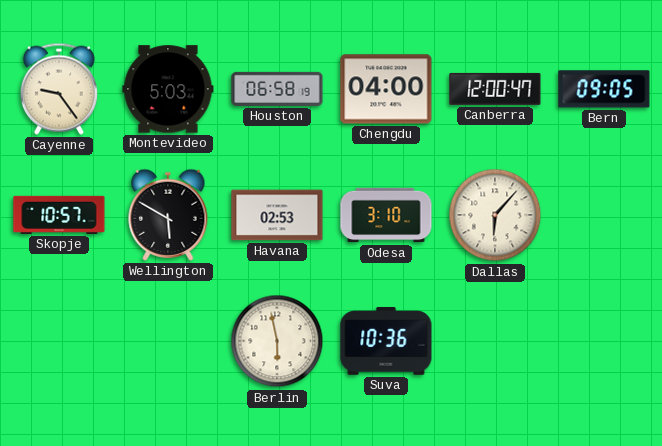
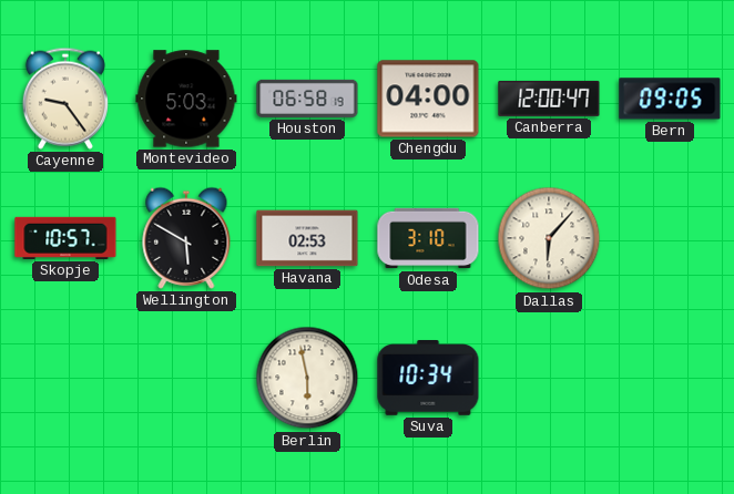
Suva: 10:36 -> 10:34
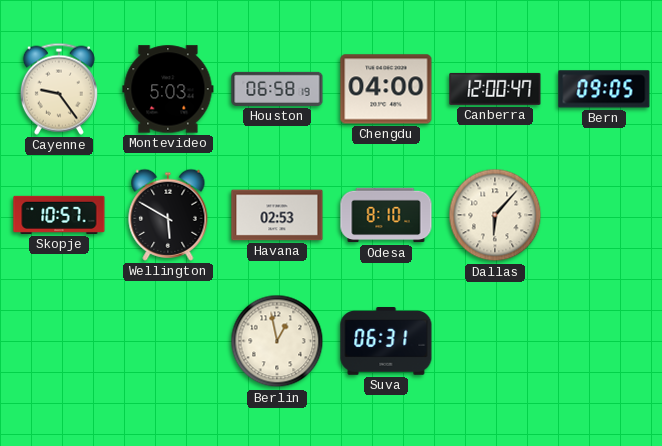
Odesa: 3:10 -> 8:10
Berlin: 5:58 -> 12:58
Suva: 10:34 -> 06:31
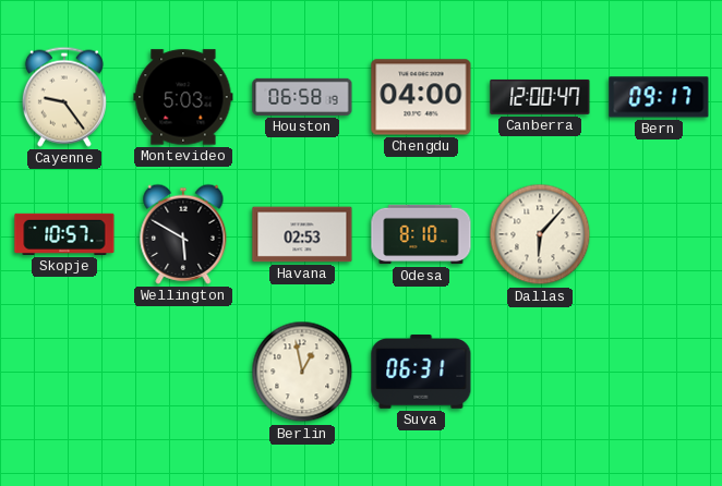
Bern: 09:05 -> 09:17
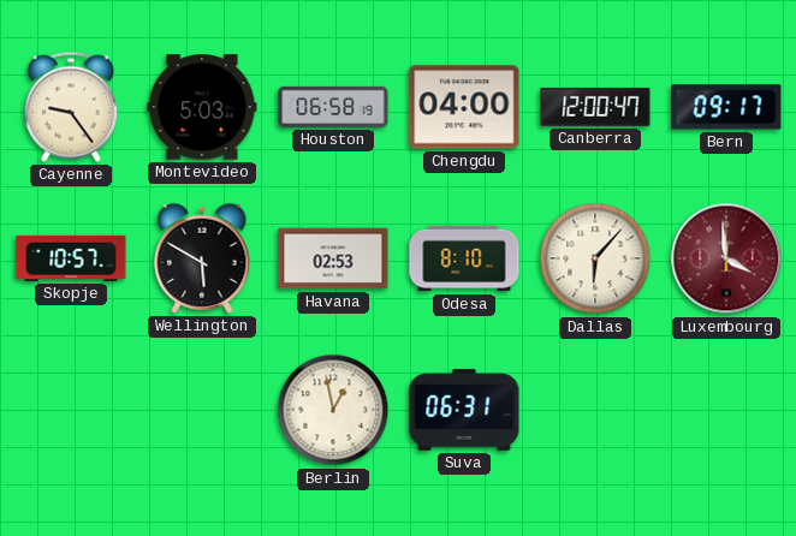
Luxembourg: none -> 3:59
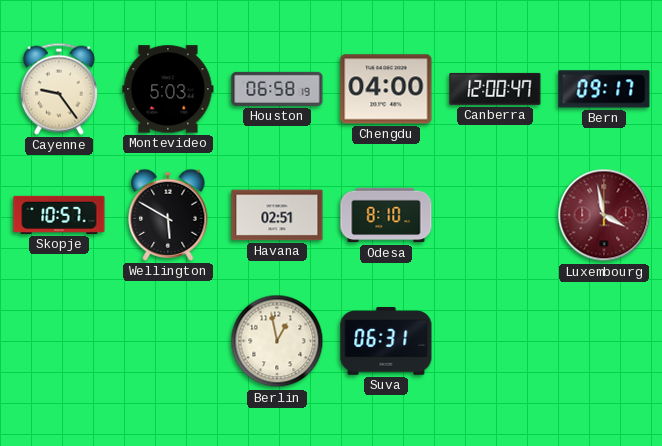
Havana: 02:53 -> 02:51
Dallas: 6:07 -> none
Luxembourg: 3:59 -> 3:58
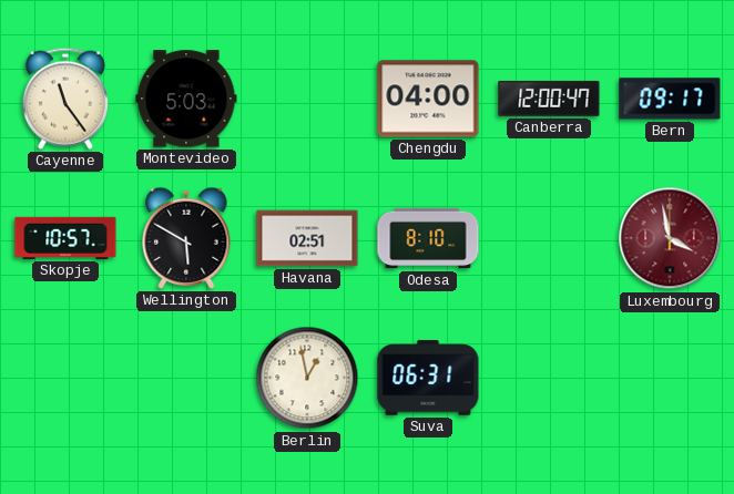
Cayenne: 9:24 -> 11:24
Houston: 06:58 -> none
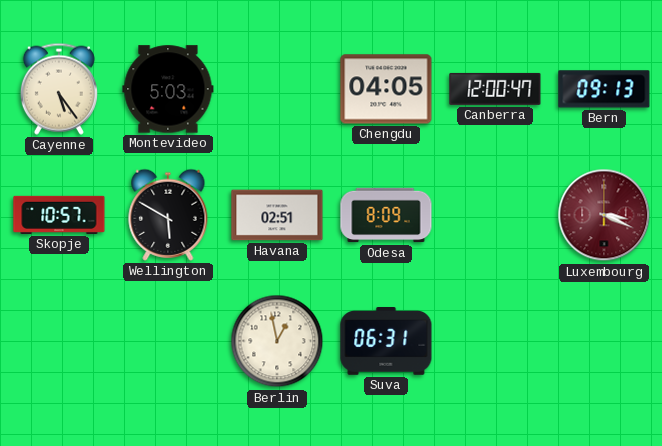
Cayenne: 11:24 -> 5:24
Chengdu: 04:00 -> 04:05
Bern: 09:17 -> 09:13
Odesa: 8:10 -> 8:09
Luxembourg: 3:58 -> 3:19
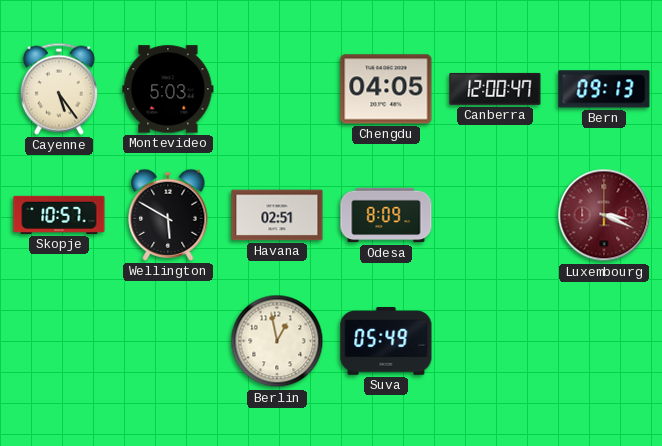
Suva: 06:31 -> 05:49
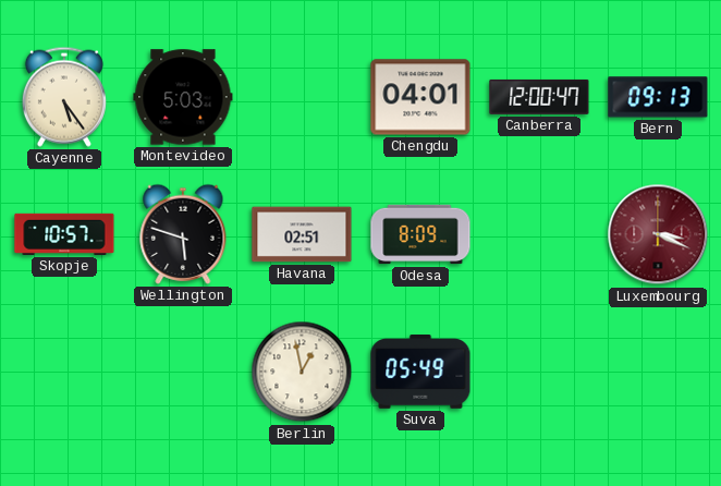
Chengdu: 04:05 -> 04:01
Wellington: 5:50 -> 5:48
